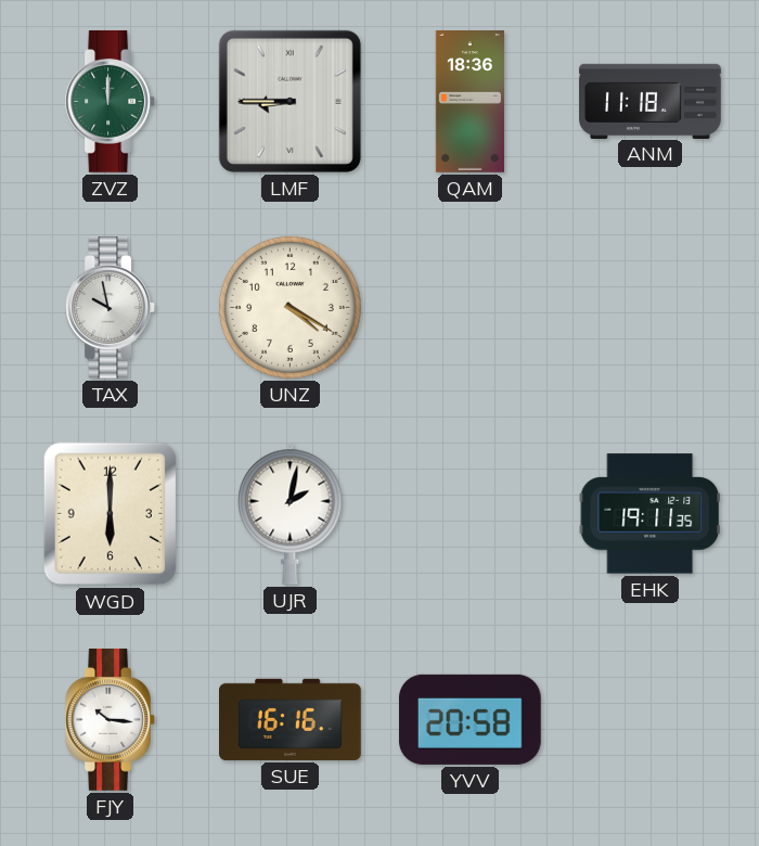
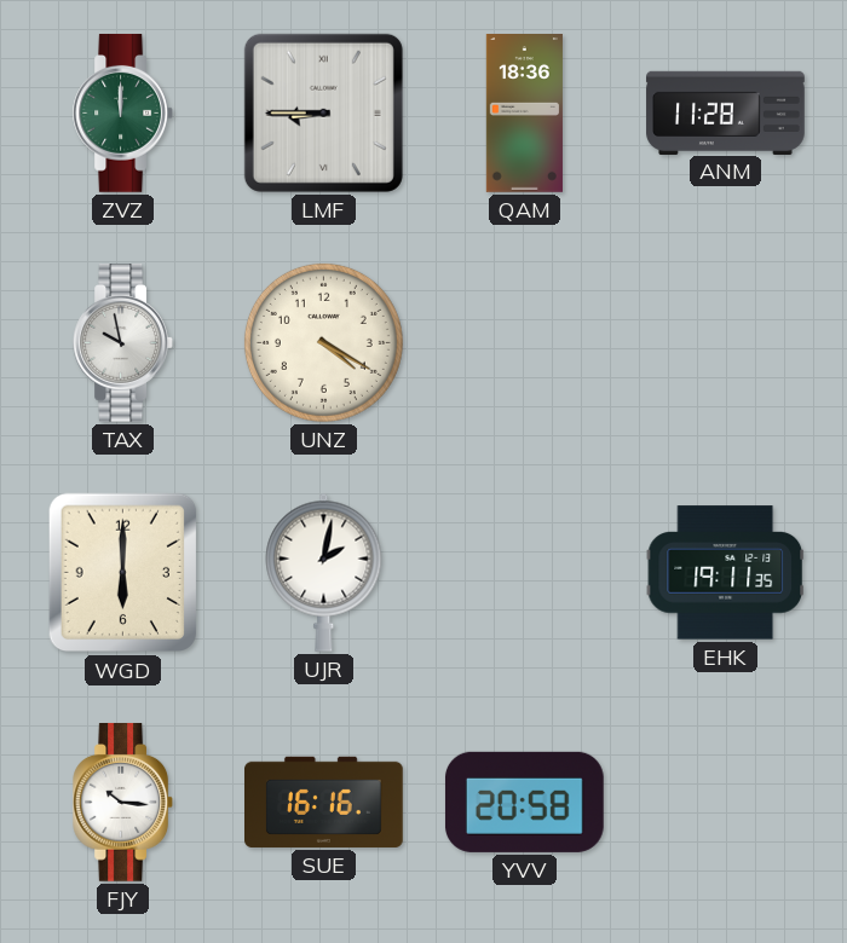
ANM: 11:18 -> 11:28
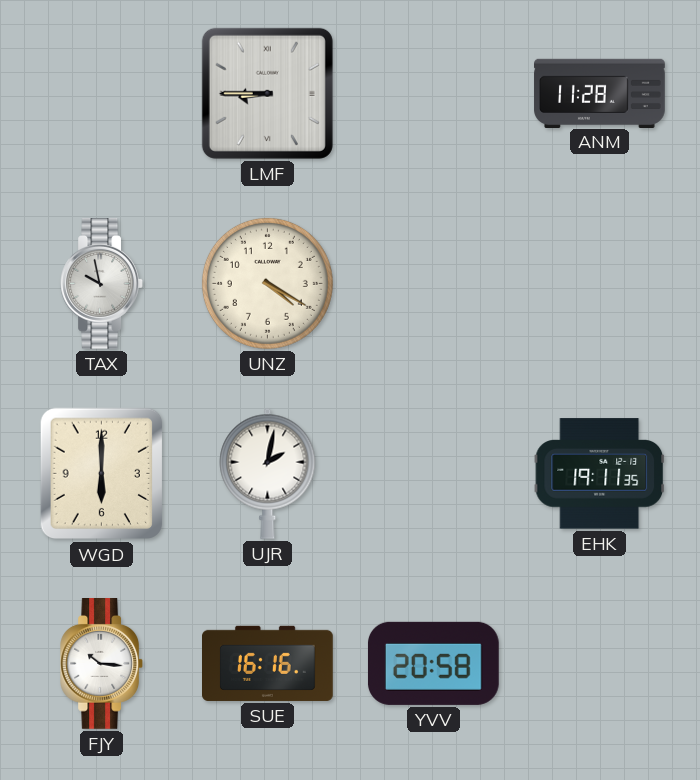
ZVZ: 12:00 -> none
QAM: 18:36 -> none
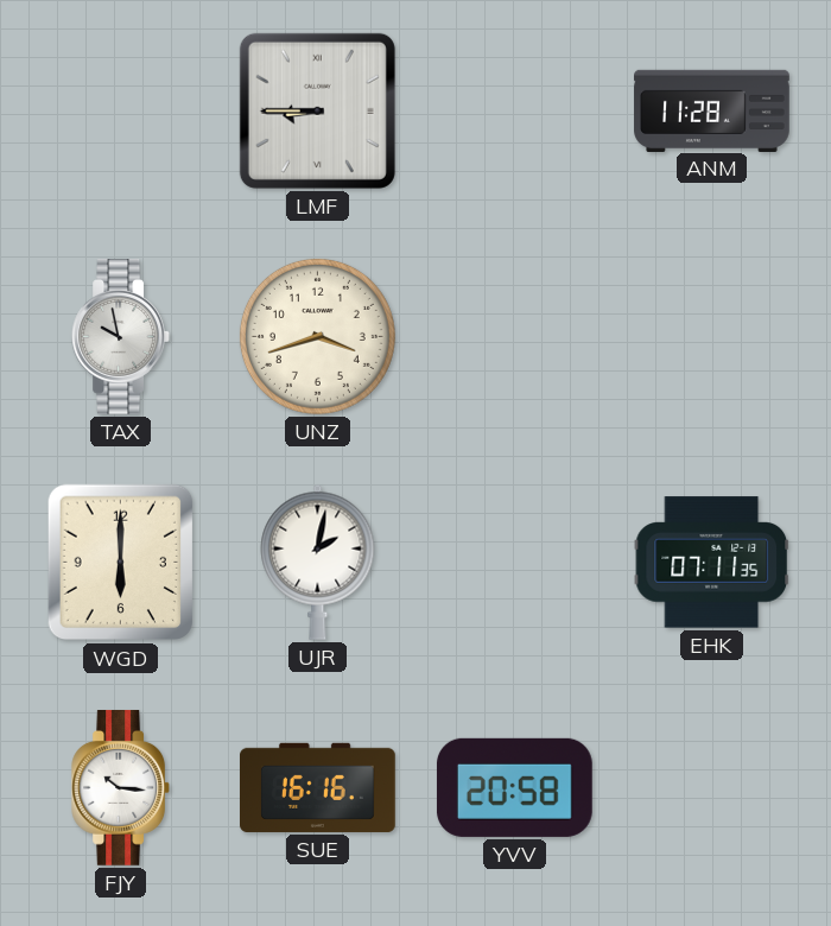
UNZ: 4:20 -> 3:42
EHK: 19:11 -> 07:11
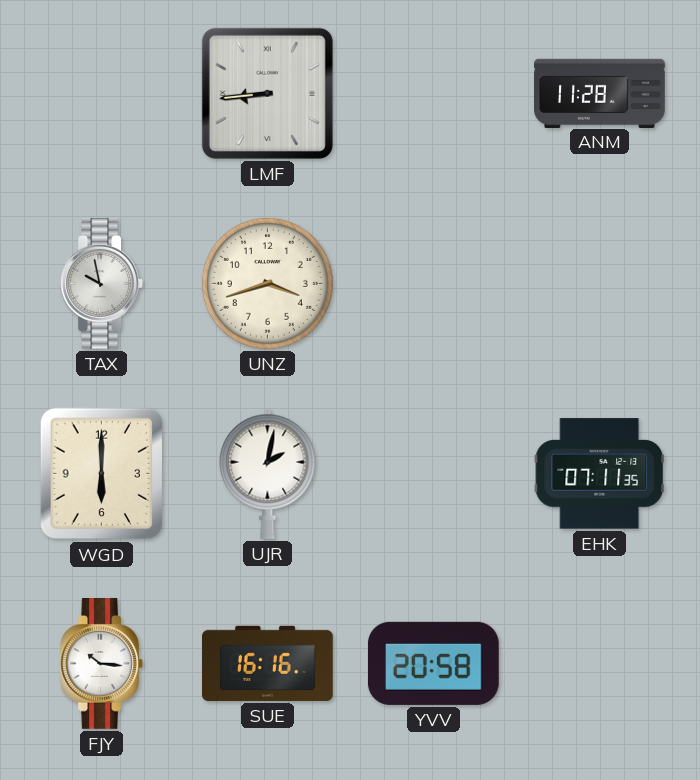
LMF: 8:45 -> 8:44
